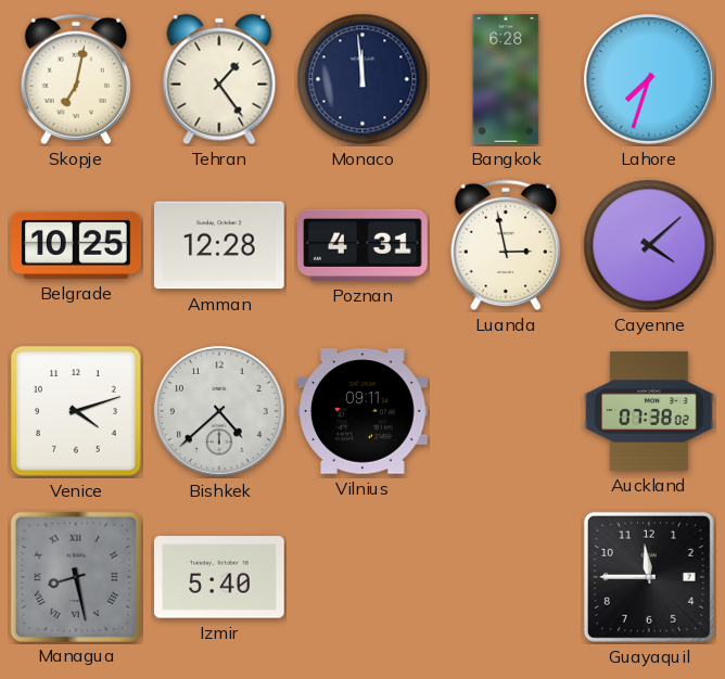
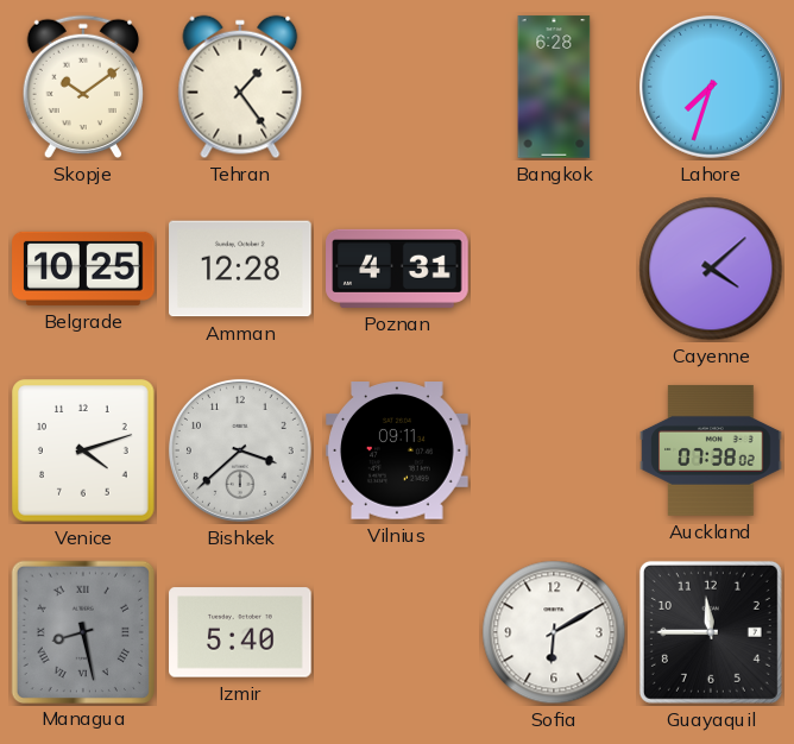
Skopje: 7:02 -> 10:09
Monaco: 11:59 -> none
Luanda: 2:58 -> none
Bishkek: 4:38 -> 3:38
Sofia: none -> 6:10
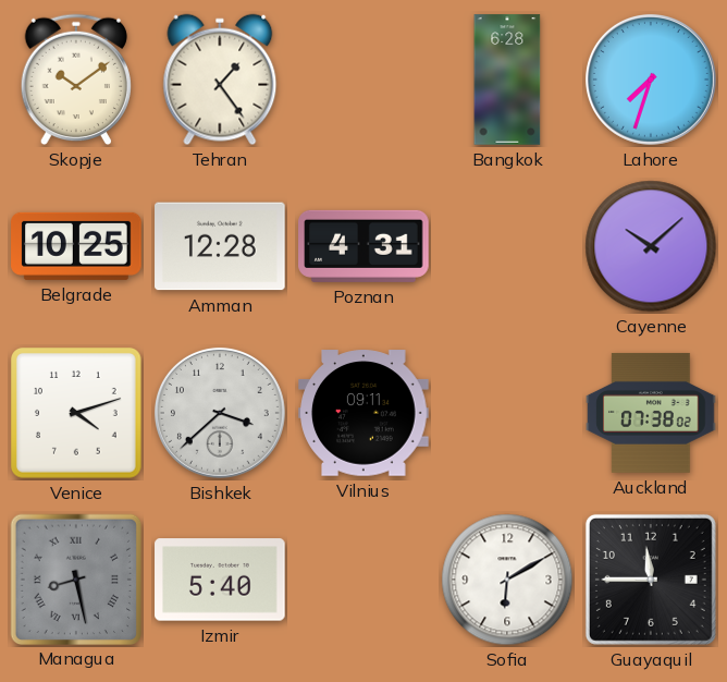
Cayenne: 4:08 -> 10:08
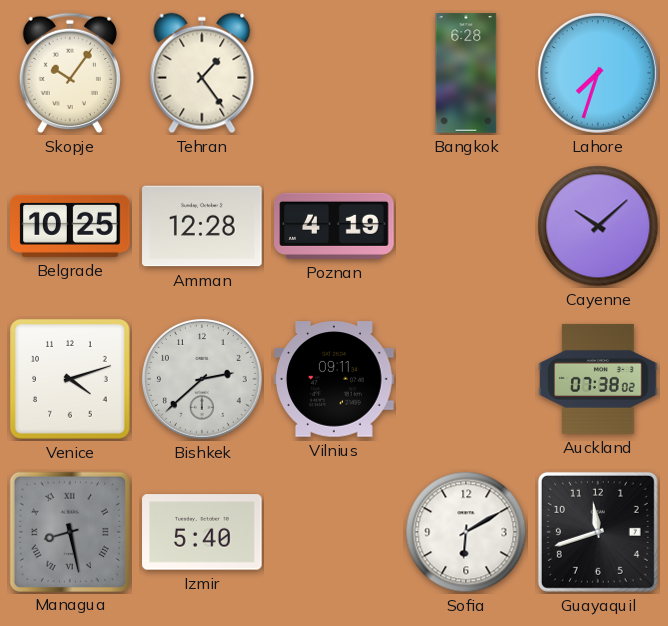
Skopje: 10:09 -> 10:06
Poznan: 4:31 -> 4:19
Bishkek: 3:38 -> 2:38
Guayaquil: 11:45 -> 11:42
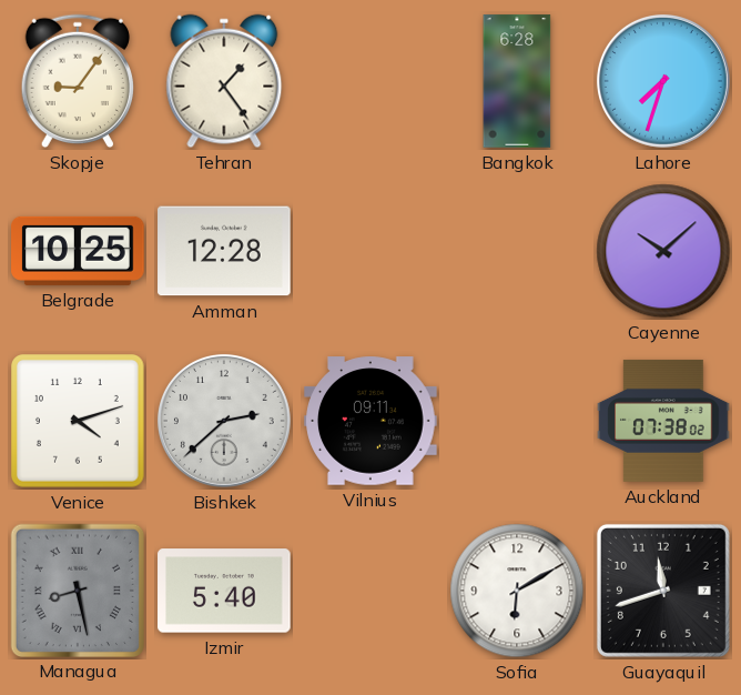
Skopje: 10:06 -> 9:06
Poznan: 4:19 -> none
